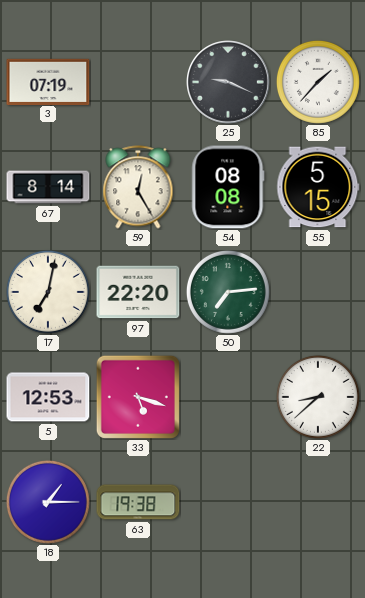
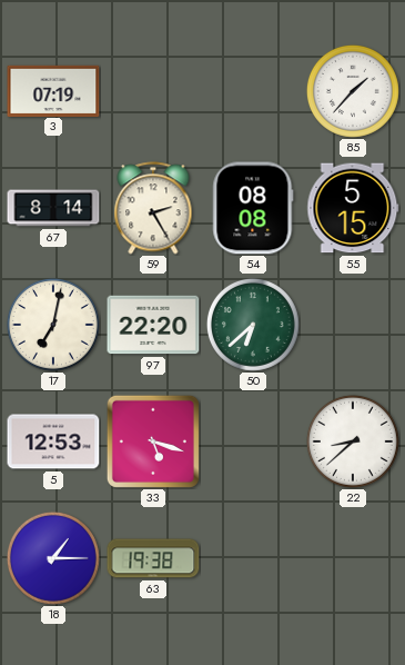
25: 9:19 -> none
59: 12:25 -> 2:25
50: 7:14 -> 6:38
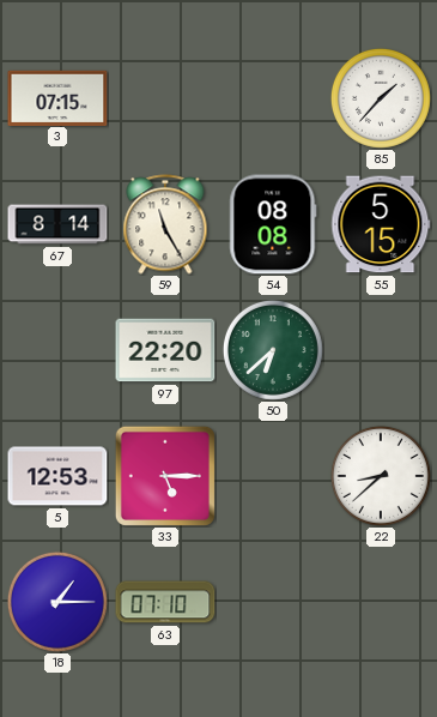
3: 07:19 -> 07:15
59: 2:25 -> 11:25
17: 7:02 -> none
33: 5:18 -> 5:15
63: 19:38 -> 07:10
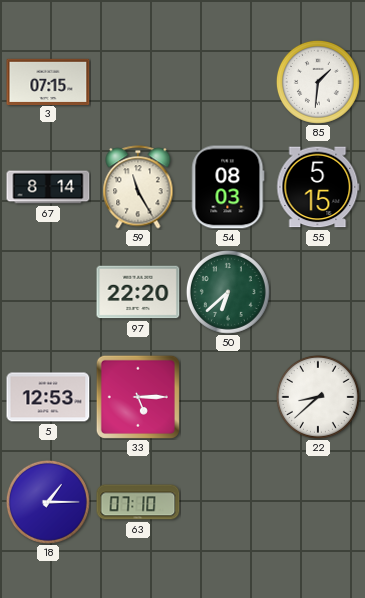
85: 1:37 -> 1:31
54: 08:08 -> 08:03
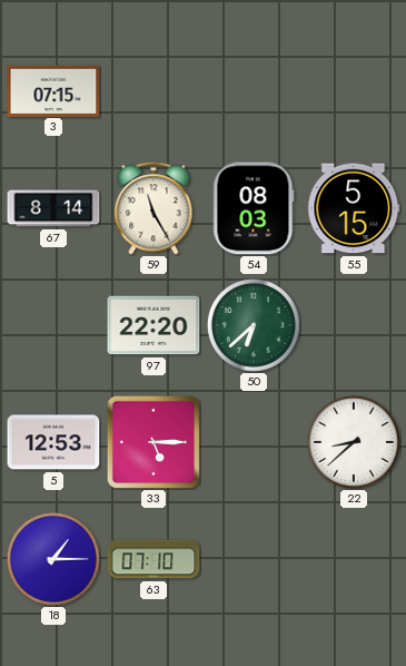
85: 1:31 -> none
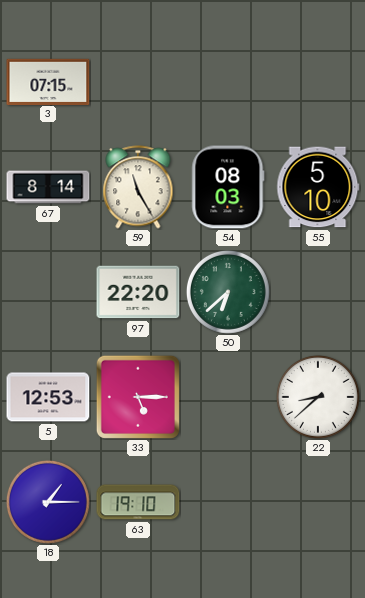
55: 5:15 -> 5:10
63: 07:10 -> 19:10
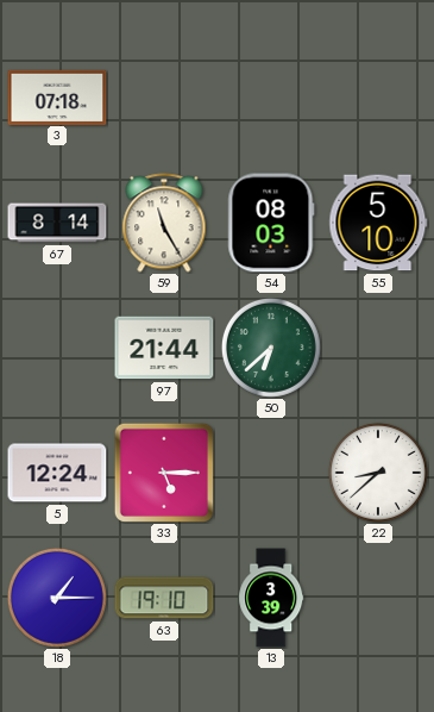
3: 07:15 -> 07:18
97: 22:20 -> 21:44
5: 12:53 -> 12:24
13: none -> 3:39
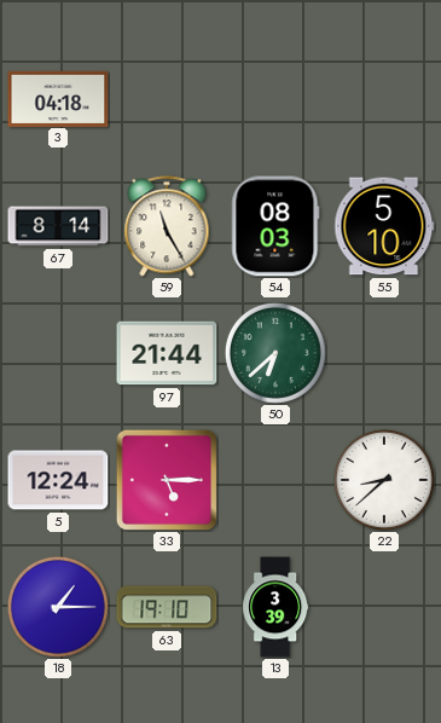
3: 07:18 -> 04:18
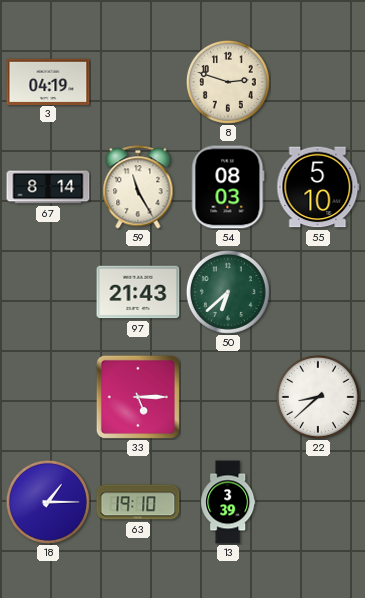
3: 04:18 -> 04:19
8: none -> 2:48
97: 21:44 -> 21:43
5: 12:24 -> none
